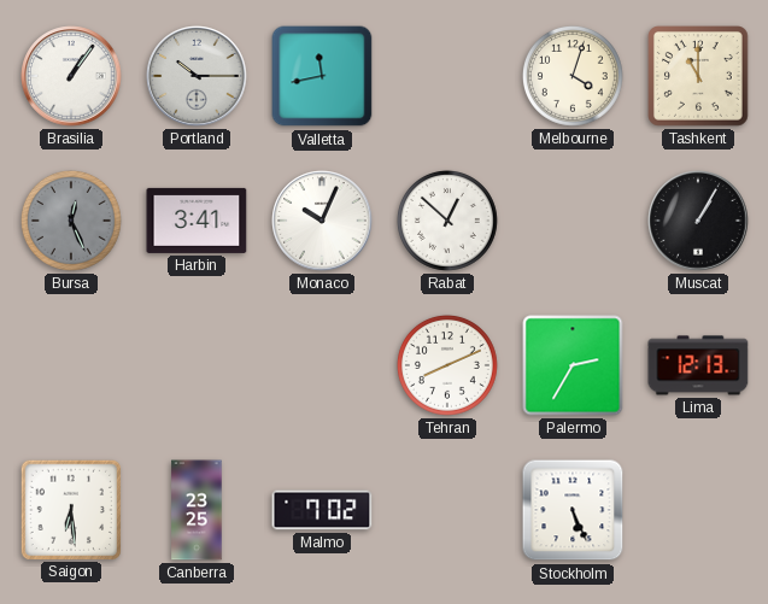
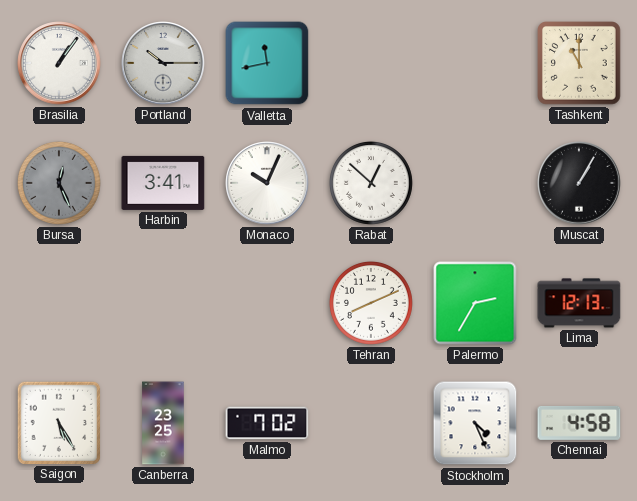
Melbourne: 4:03 -> none
Saigon: 6:29 -> 5:25
Stockholm: 5:26 -> 4:26
Chennai: none -> 4:58
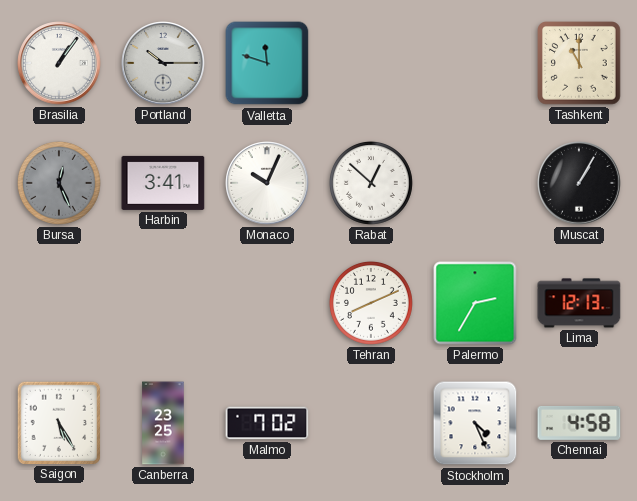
Valletta: 11:43 -> 11:48
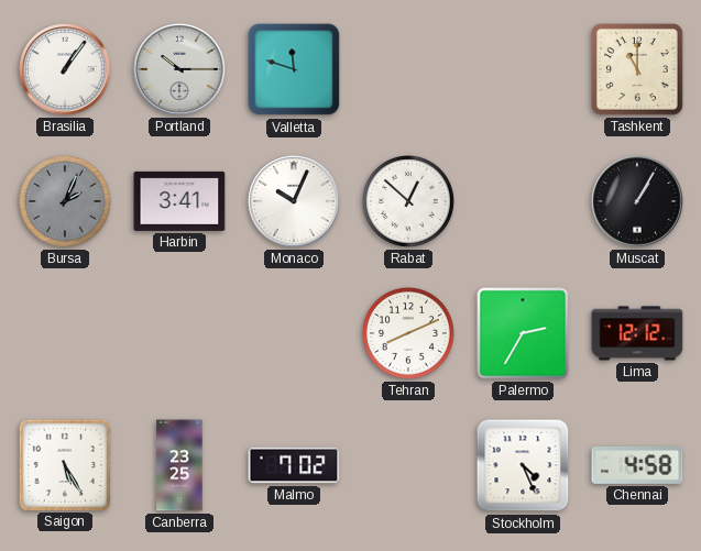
Bursa: 12:26 -> 2:04
Lima: 12:13 -> 12:12
